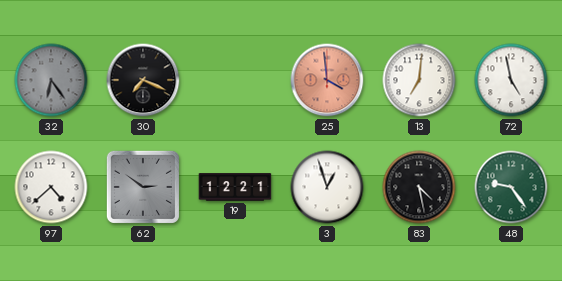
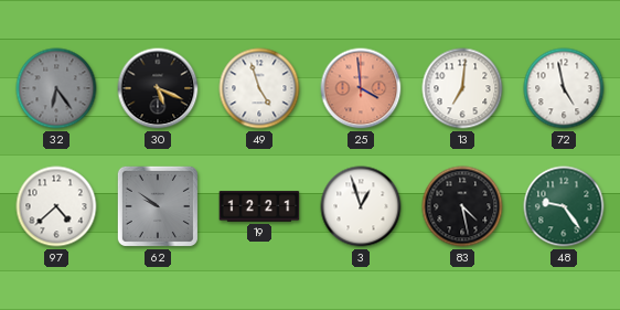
30: 7:19 -> 5:19
49: none -> 4:57
62: 2:51 -> 9:51
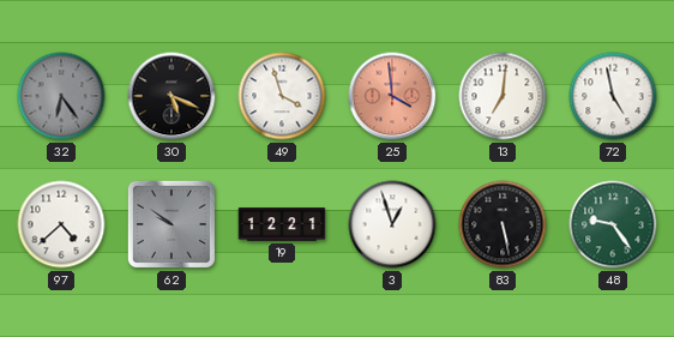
49: 4:57 -> 3:57
83: 4:28 -> 5:28
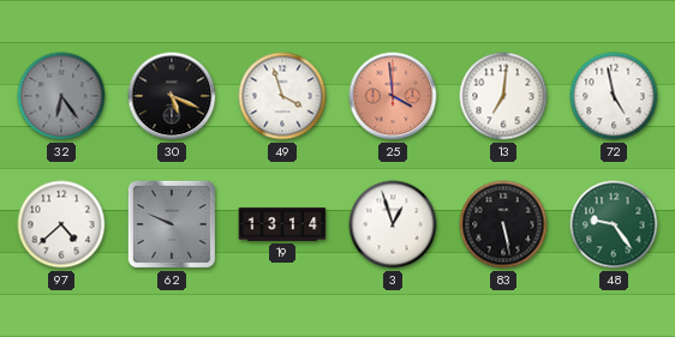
62: 9:51 -> 9:49
19: 12:21 -> 13:14
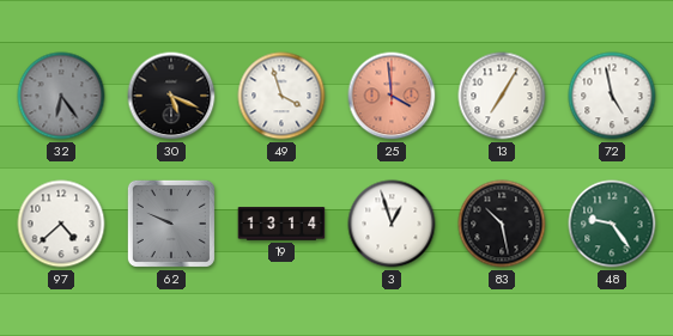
13: 7:01 -> 7:05
83: 5:28 -> 10:28
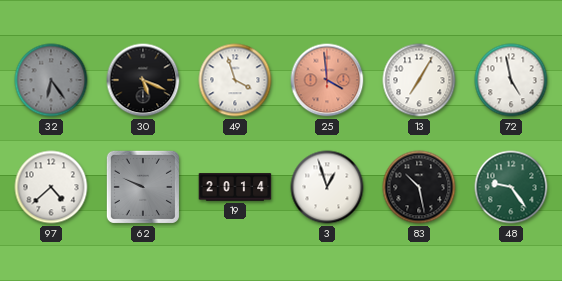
19: 13:14 -> 20:14
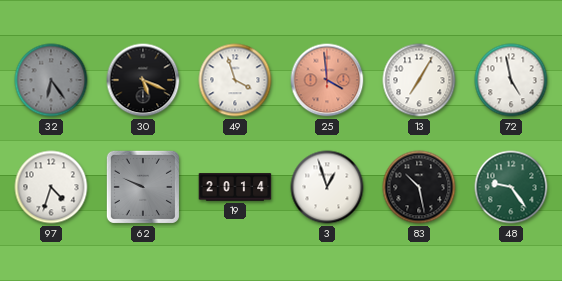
97: 4:38 -> 4:33
